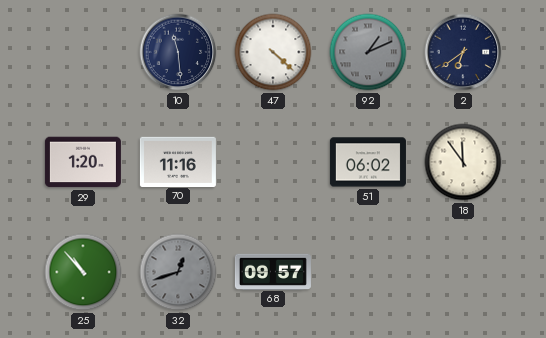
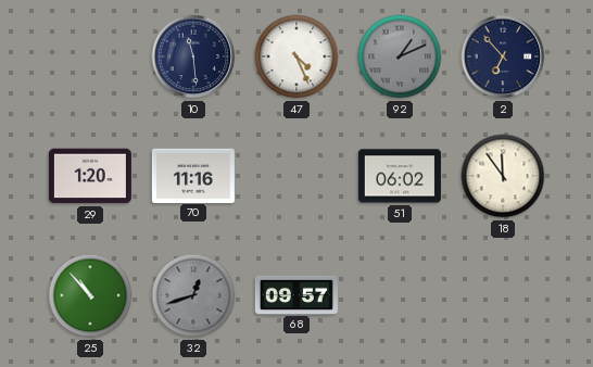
47: 4:22 -> 4:26
2: 6:39 -> 6:53
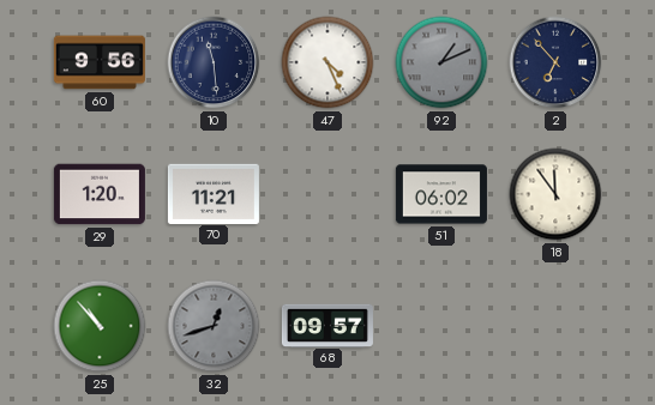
60: none -> 9:56
70: 11:16 -> 11:21
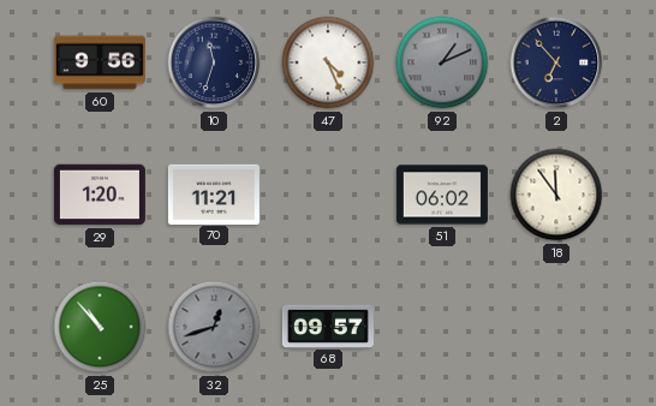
10: 11:29 -> 11:33
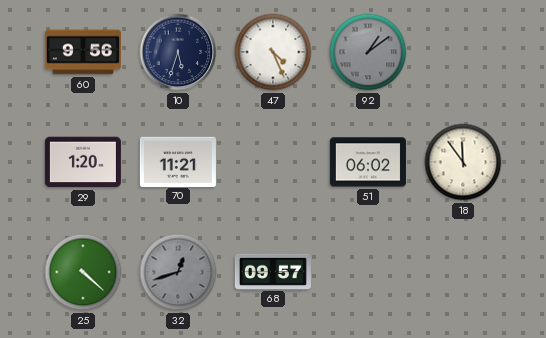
10: 11:33 -> 5:33
92: 1:11 -> 1:09
2: 6:53 -> none
25: 10:53 -> 4:22
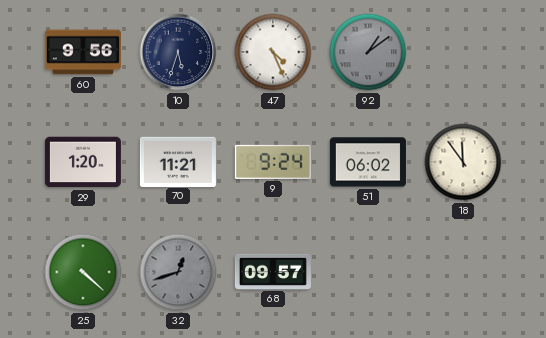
9: none -> 9:24
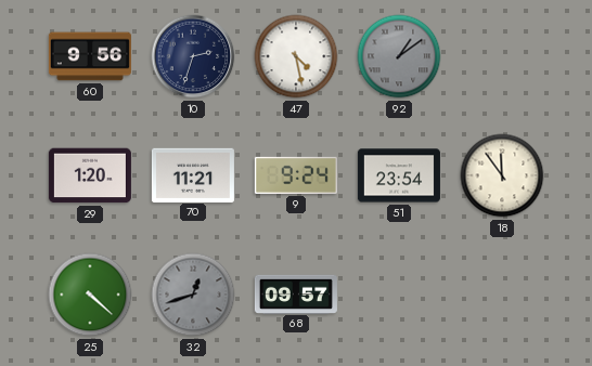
10: 5:33 -> 2:33
47: 4:26 -> 4:28
51: 06:02 -> 23:54
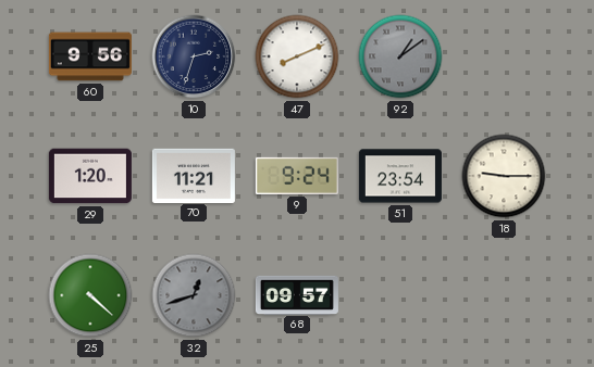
47: 4:28 -> 8:11
18: 11:54 -> 9:15
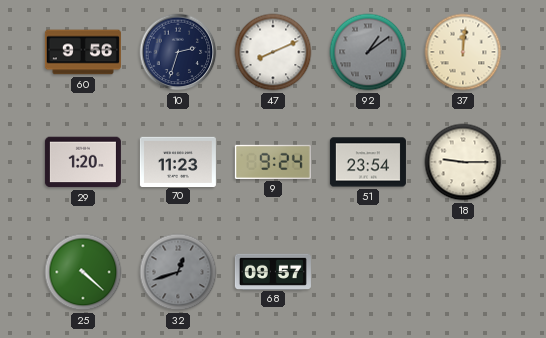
37: none -> 12:01
70: 11:21 -> 11:23
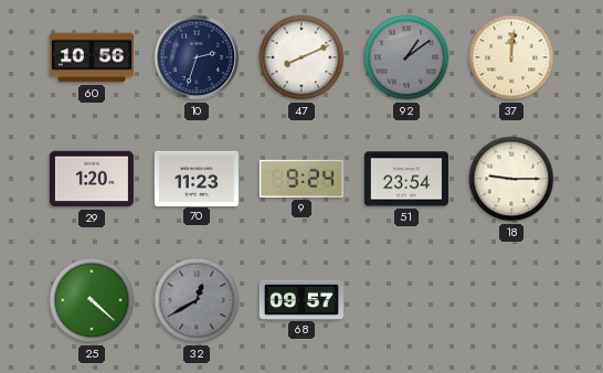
60: 9:56 -> 10:56
32: 12:42 -> 12:40
